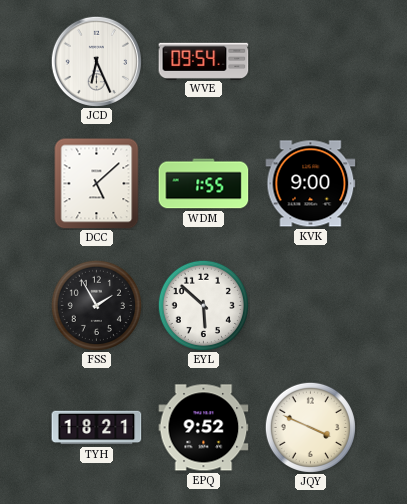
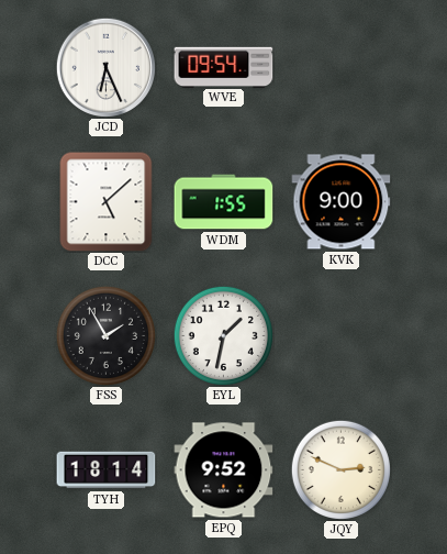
EYL: 5:52 -> 1:32
TYH: 18:21 -> 18:14
JQY: 3:49 -> 2:49
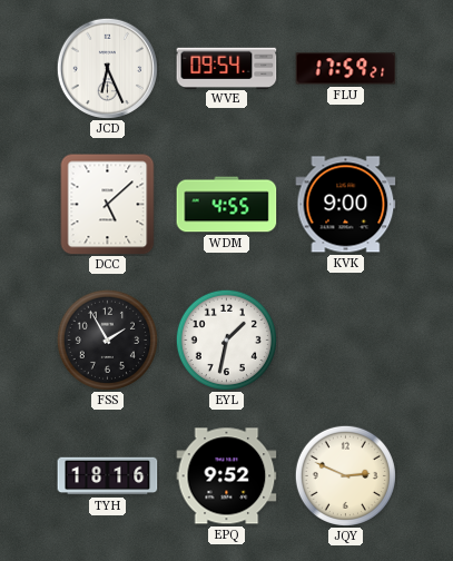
FLU: none -> 17:59
WDM: 1:55 -> 4:55
TYH: 18:14 -> 18:16
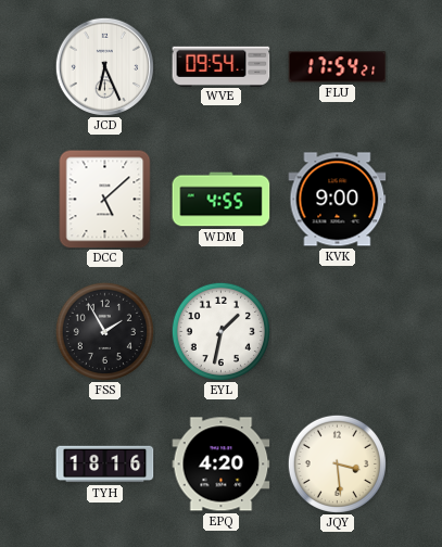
FLU: 17:59 -> 17:54
EPQ: 9:52 -> 4:20
JQY: 2:49 -> 3:29
